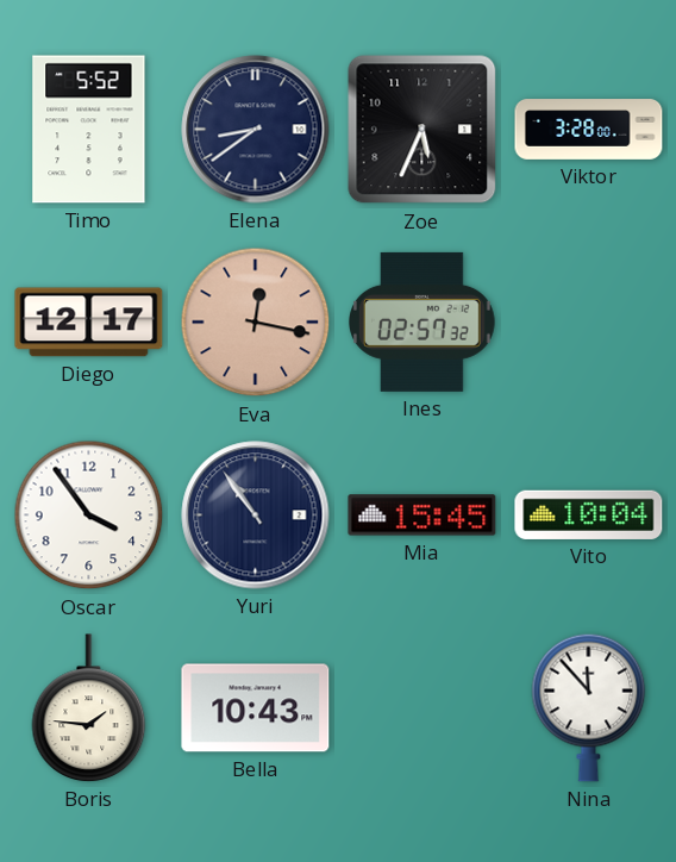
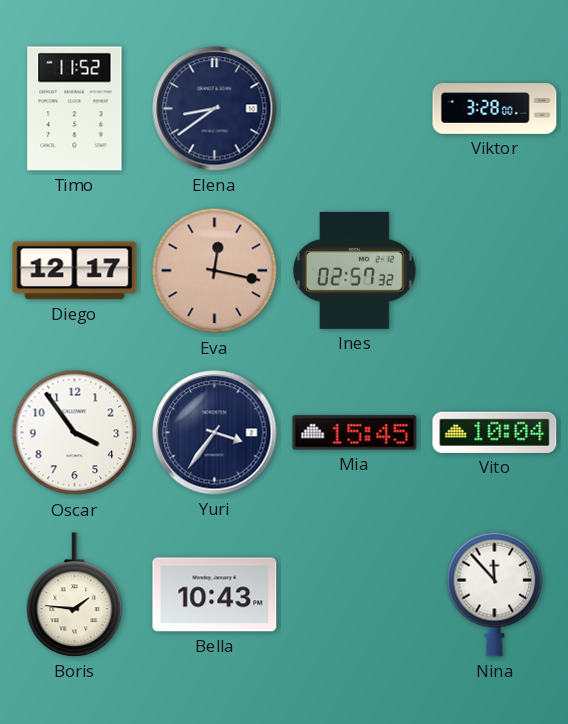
Timo: 5:52 -> 11:52
Zoe: 5:34 -> none
Yuri: 10:54 -> 3:36
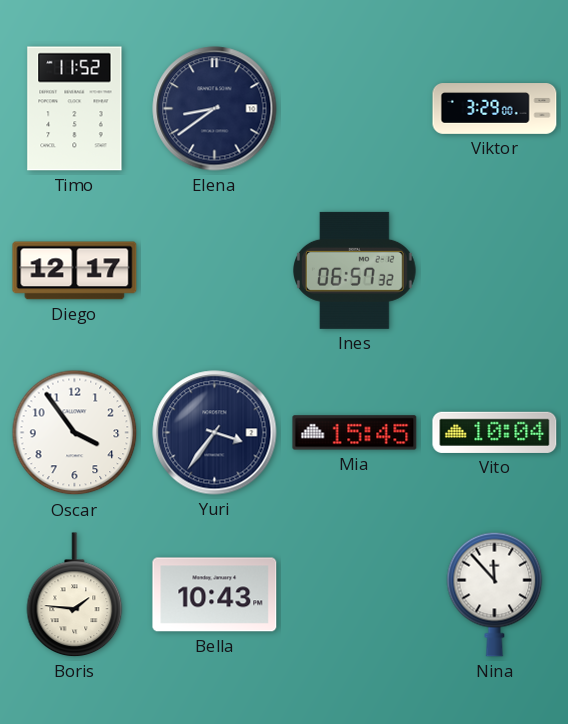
Viktor: 3:28 -> 3:29
Eva: 12:17 -> none
Ines: 02:57 -> 06:57
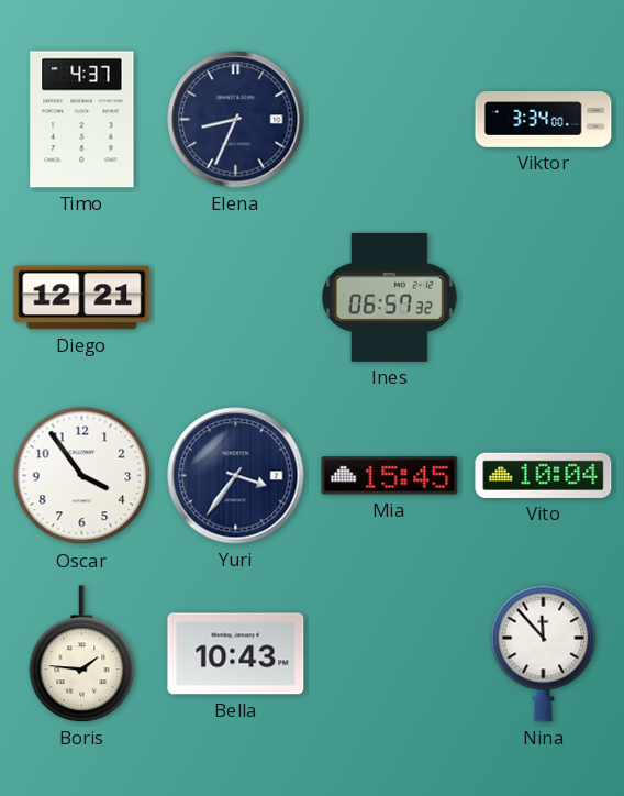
Timo: 11:52 -> 4:37
Elena: 8:39 -> 8:34
Viktor: 3:29 -> 3:34
Diego: 12:17 -> 12:21
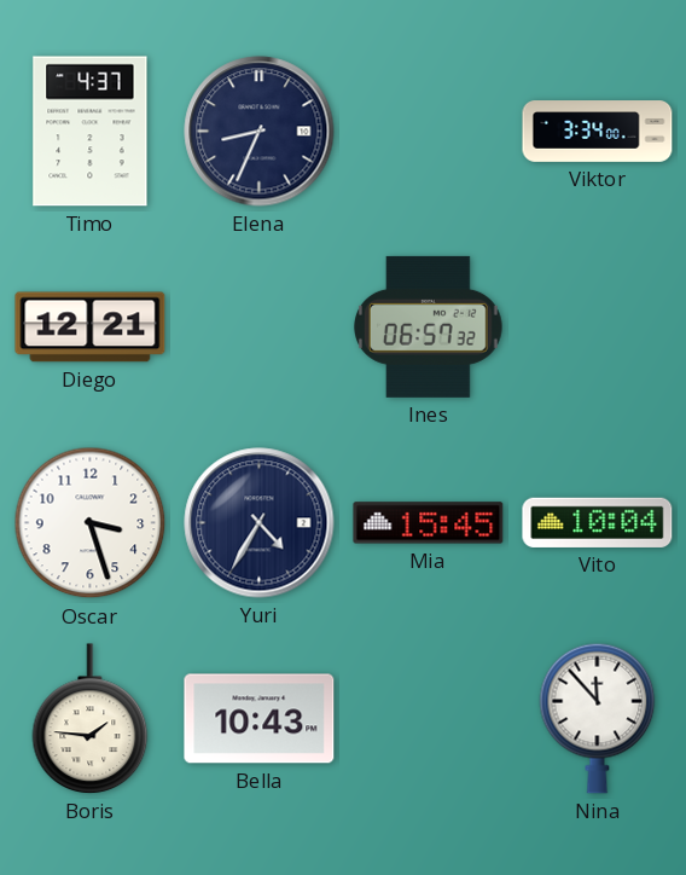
Oscar: 3:54 -> 3:27
Yuri: 3:36 -> 4:35
